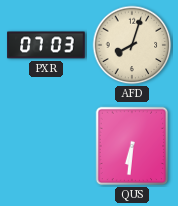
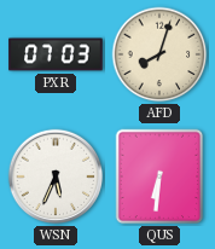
WSN: none -> 5:34
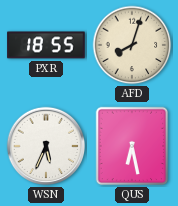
PXR: 07:03 -> 18:55
QUS: 6:31 -> 6:28
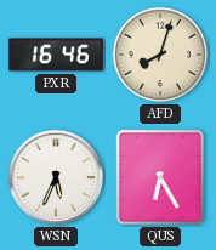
PXR: 18:55 -> 16:46
QUS: 6:28 -> 6:25
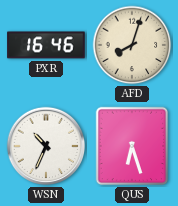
WSN: 5:34 -> 10:34
QUS: 6:25 -> 6:27
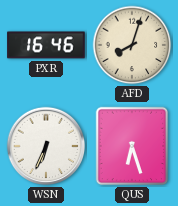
WSN: 10:34 -> 6:34
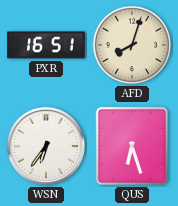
PXR: 16:46 -> 16:51
WSN: 6:34 -> 6:36
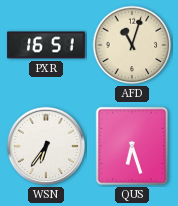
AFD: 8:03 -> 11:03
